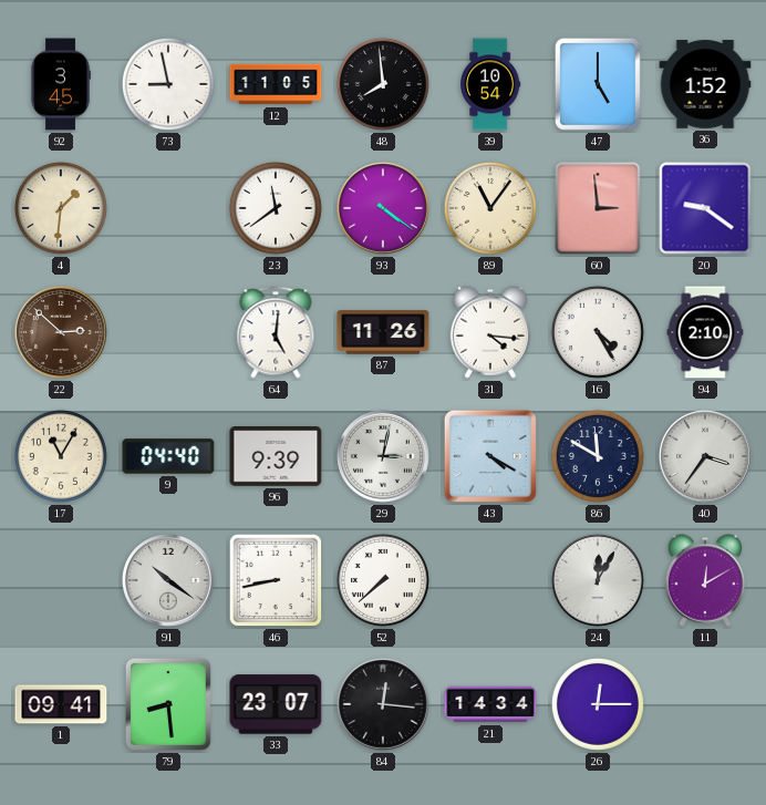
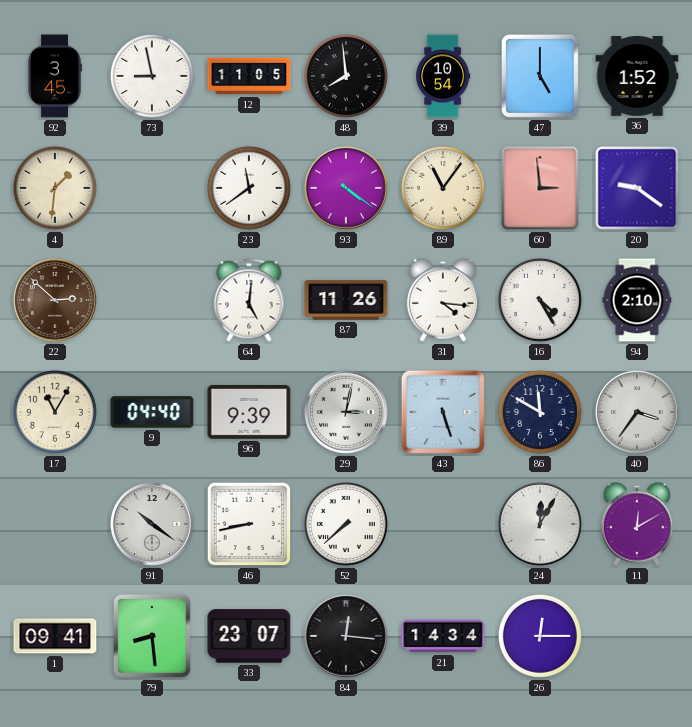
43: 4:20 -> 5:27
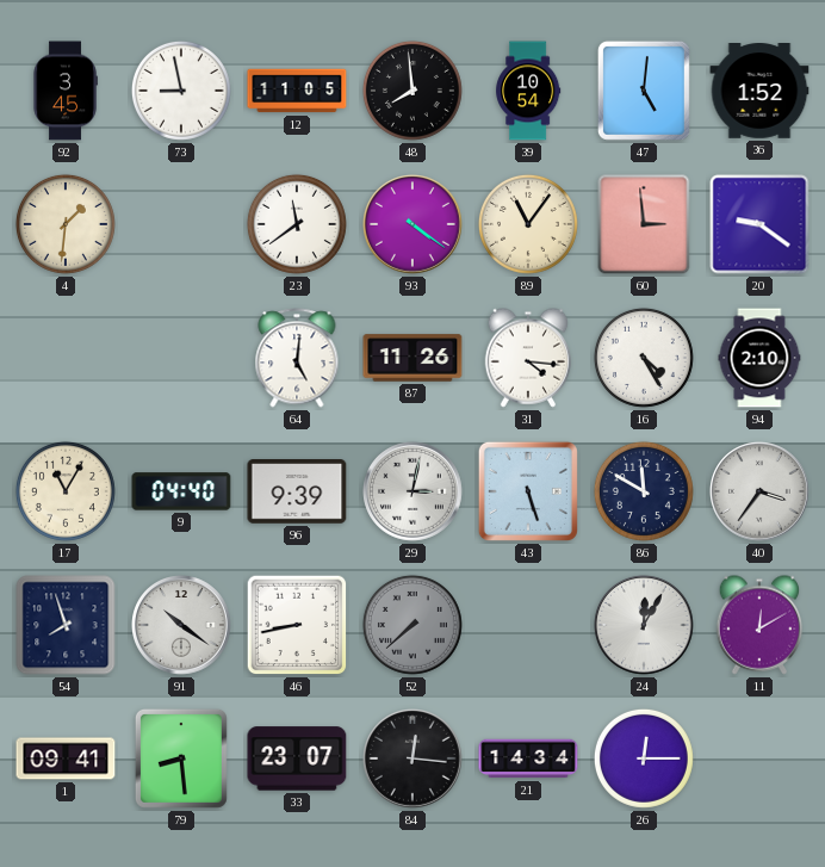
47: 5:00 -> 5:01
22: 2:52 -> none
54: none -> 7:57
52 dial: white -> grey
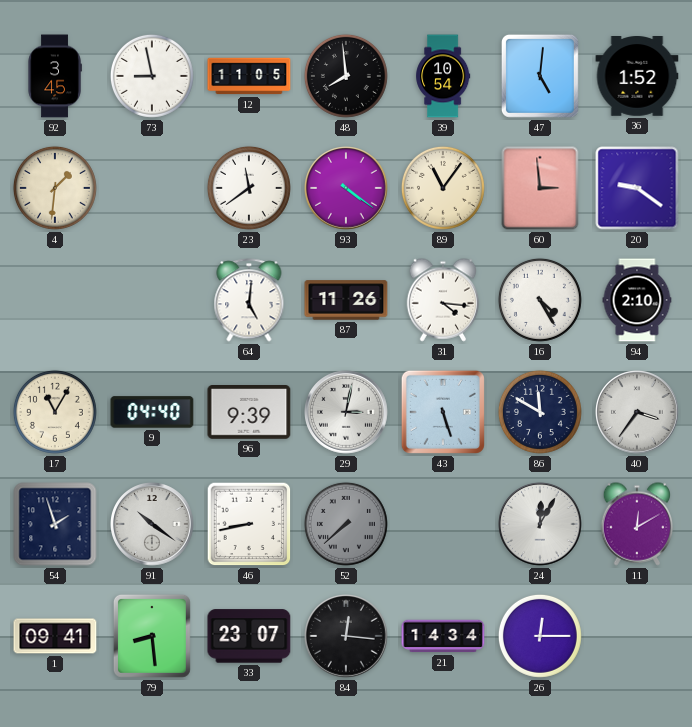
54: 7:57 -> 1:57
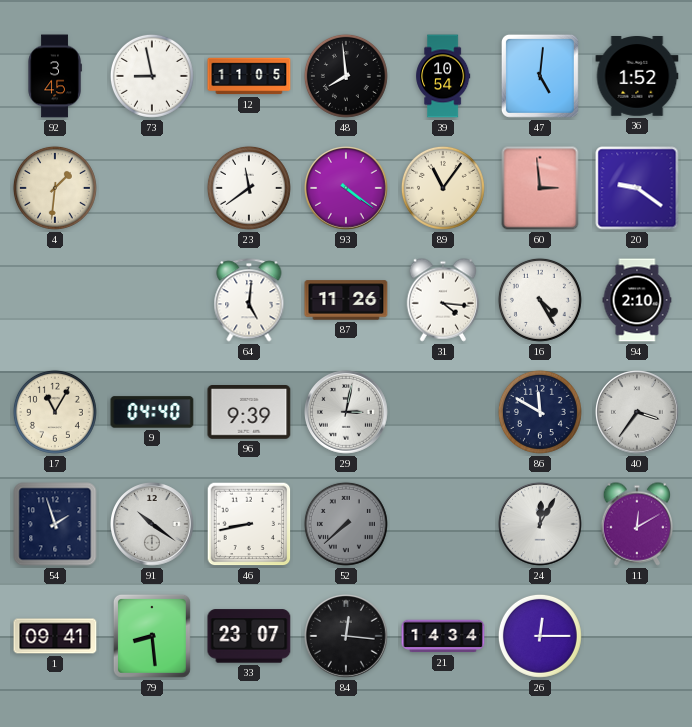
43: 5:27 -> none
